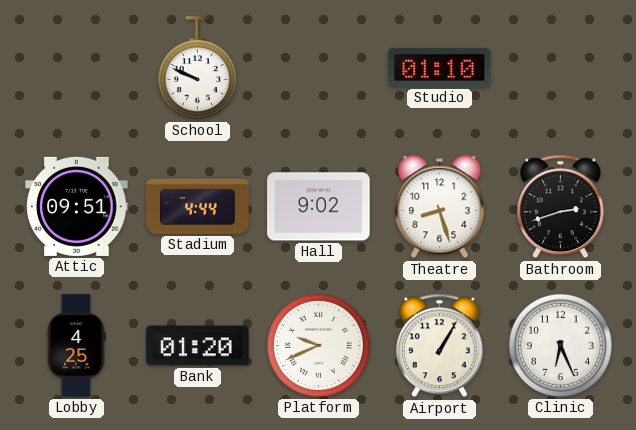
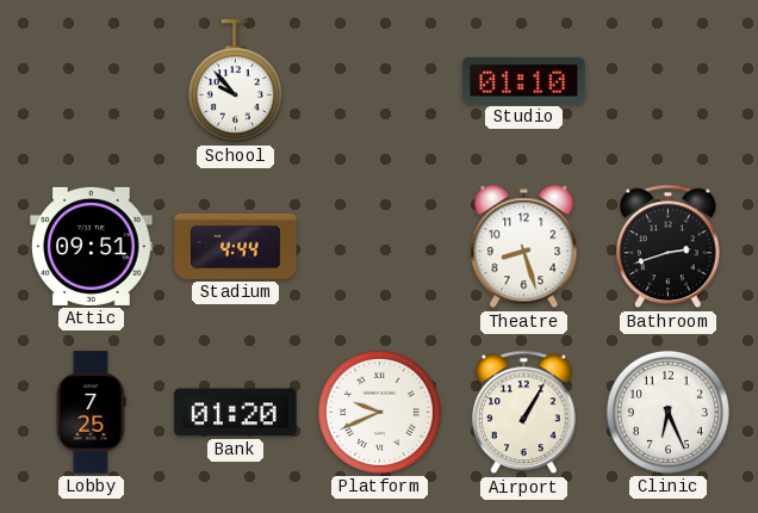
School: 9:49 -> 9:53
Hall: 9:02 -> none
Lobby: 4:25 -> 7:25
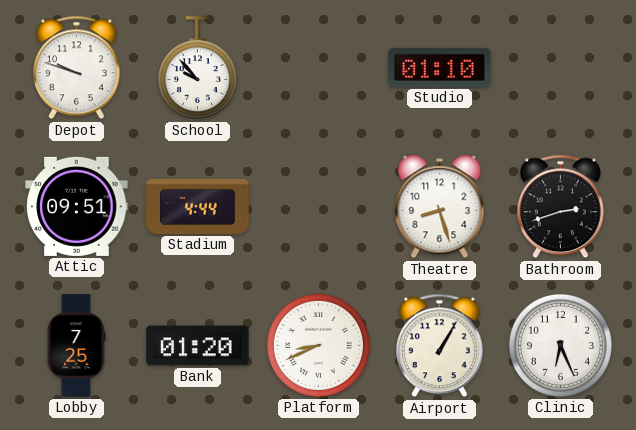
Depot: none -> 9:48
Platform: 9:41 -> 8:41
